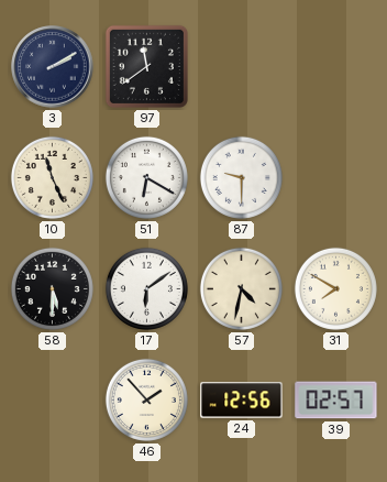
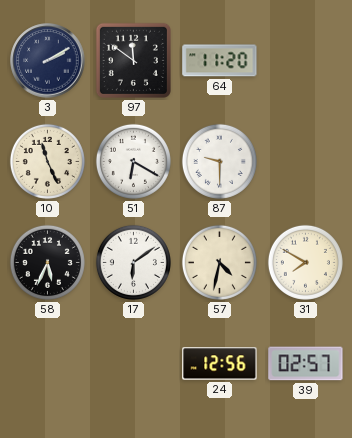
97: 11:39 -> 11:51
64: none -> 11:20
58: 5:30 -> 5:34
46: 1:53 -> none
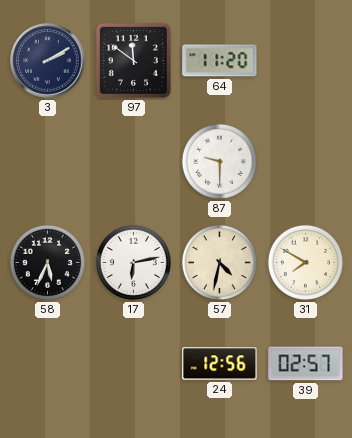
10: 11:26 -> none
51: 6:20 -> none
17: 6:09 -> 6:13
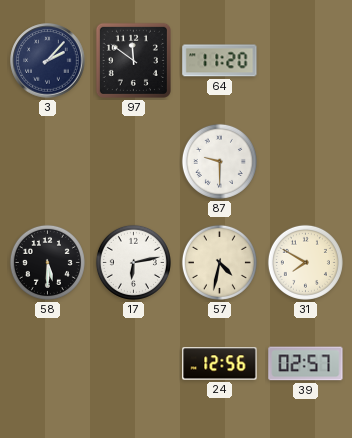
3: 2:10 -> 2:07
58: 5:34 -> 5:30
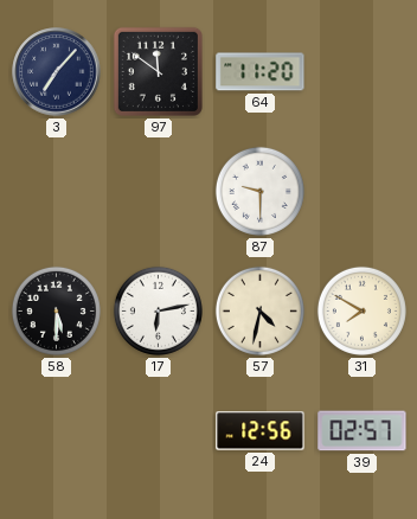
3: 2:07 -> 7:07
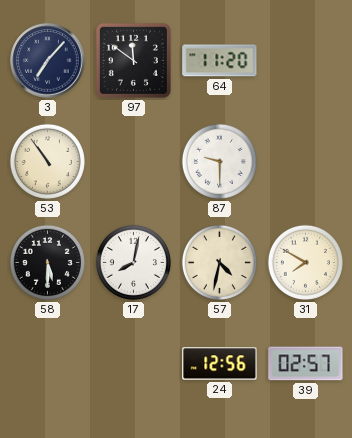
53: none -> 10:54
17: 6:13 -> 8:02
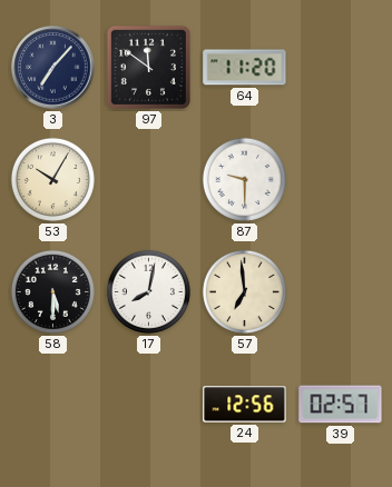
53: 10:54 -> 10:05
57: 4:32 -> 6:59
31: 7:50 -> none
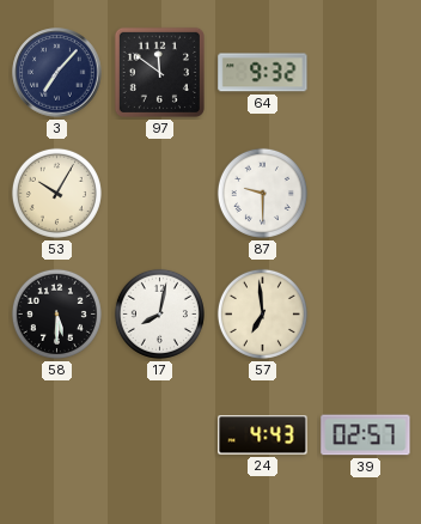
64: 11:20 -> 9:32
24: 12:56 -> 4:43
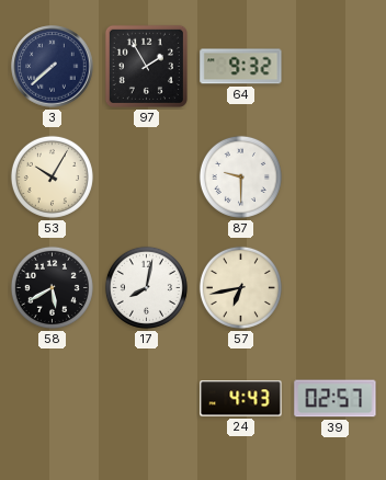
3: 7:07 -> 7:38
97: 11:51 -> 1:55
58: 5:30 -> 5:40
57: 6:59 -> 6:43
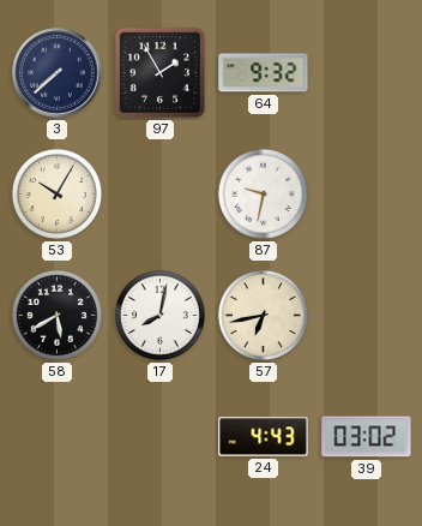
87: 9:30 -> 9:32
39: 02:57 -> 03:02
